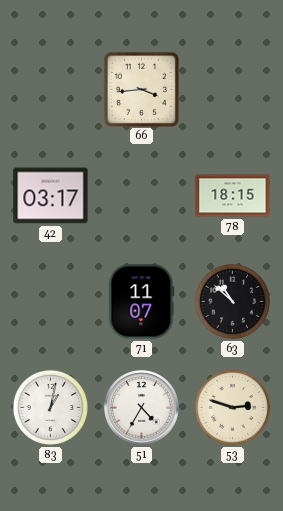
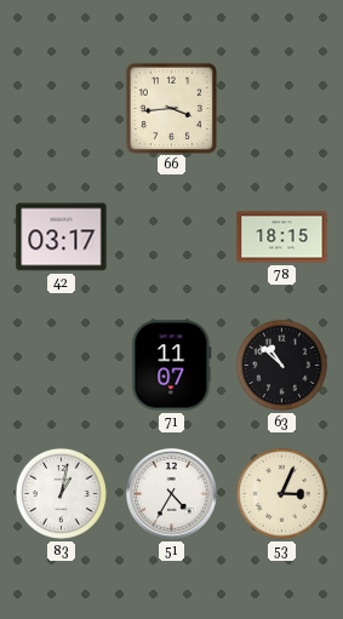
53: 2:48 -> 3:04
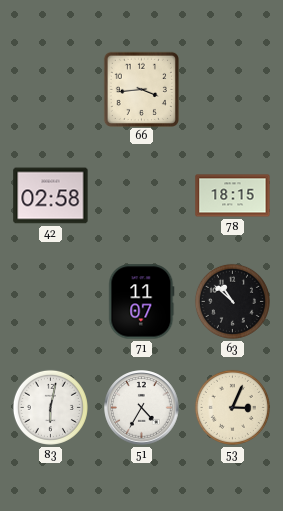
42: 03:17 -> 02:58
83: 1:02 -> 6:02
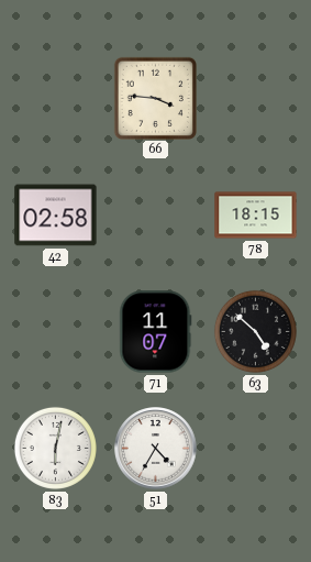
66: 3:44 -> 3:46
63: 10:52 -> 4:52
53: 3:04 -> none
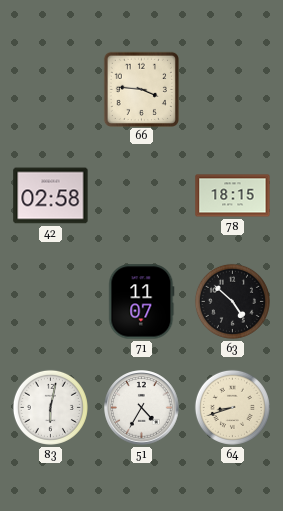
64: none -> 8:42
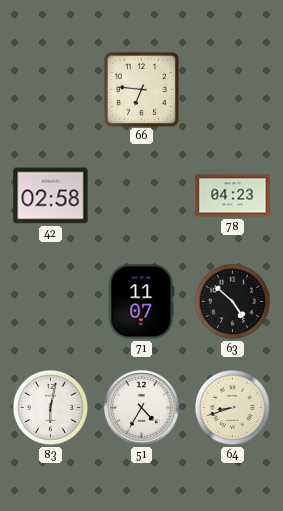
66: 3:46 -> 6:46
78: 18:15 -> 04:23
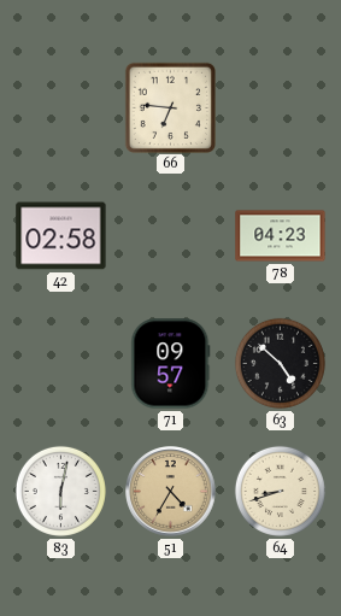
71: 11:07 -> 09:57
51 dial: white -> champagne
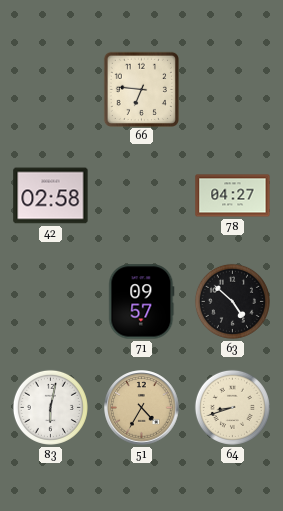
78: 04:23 -> 04:27
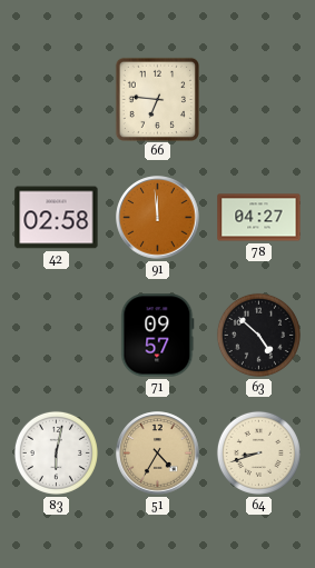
91: none -> 11:59
